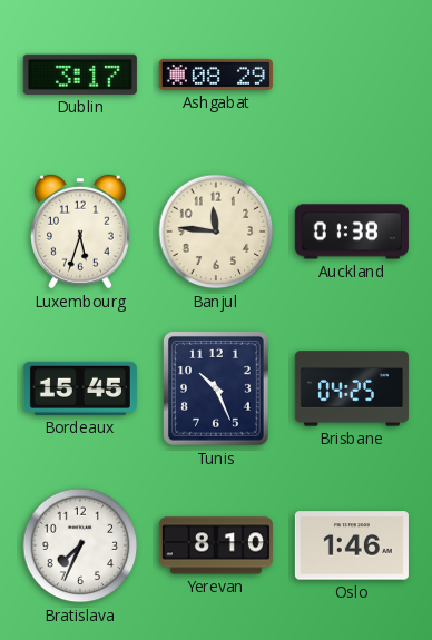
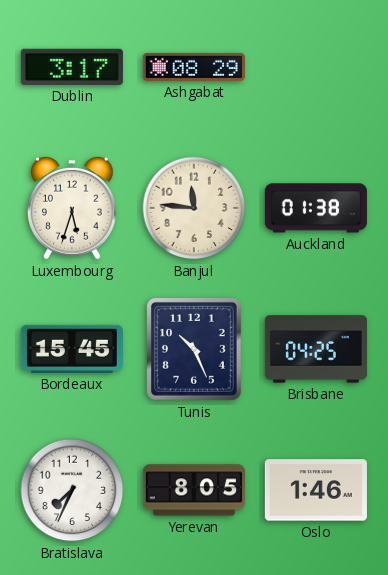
Yerevan: 8:10 -> 8:05
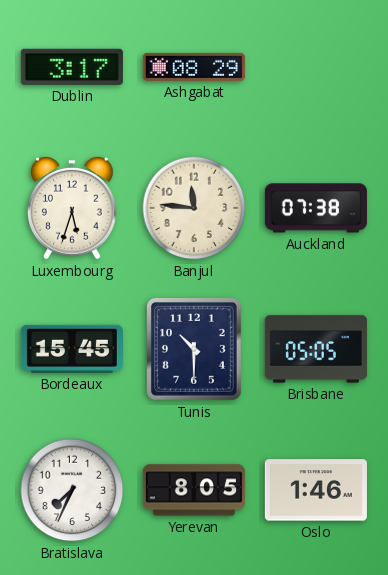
Auckland: 01:38 -> 07:38
Tunis: 10:26 -> 10:30
Brisbane: 04:25 -> 05:05
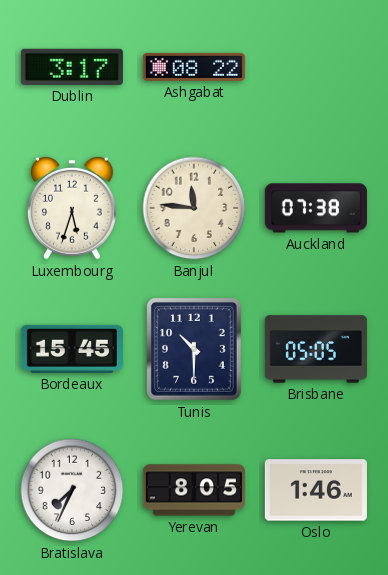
Ashgabat: 08:29 -> 08:22
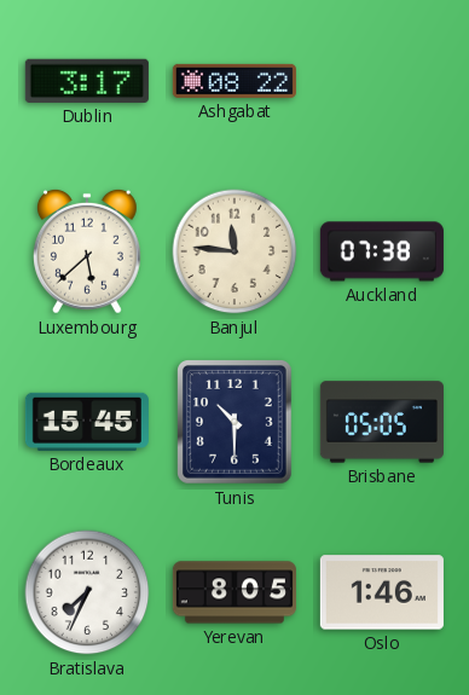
Luxembourg: 5:33 -> 5:38
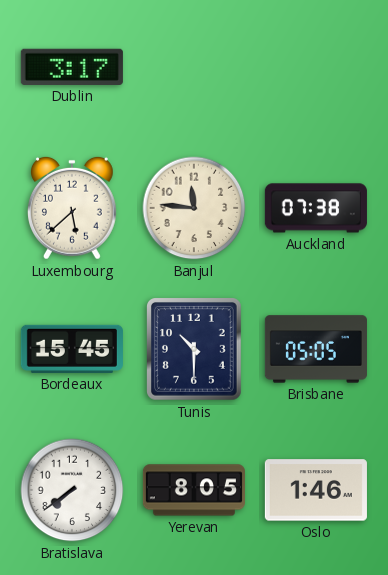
Ashgabat: 08:22 -> none
Bratislava: 7:34 -> 7:39
